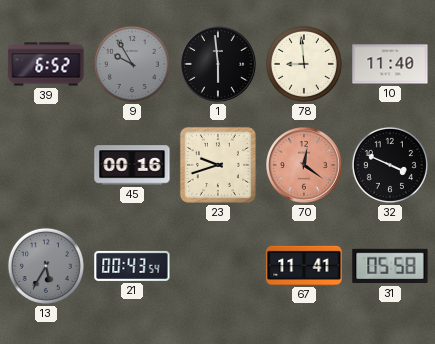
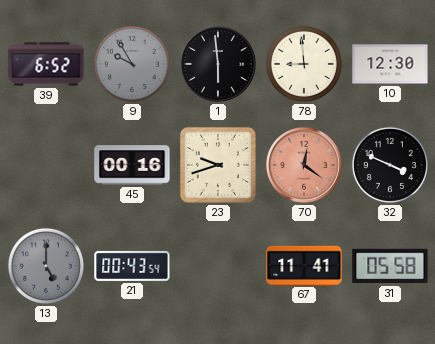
10: 11:40 -> 12:30
13: 5:35 -> 5:00
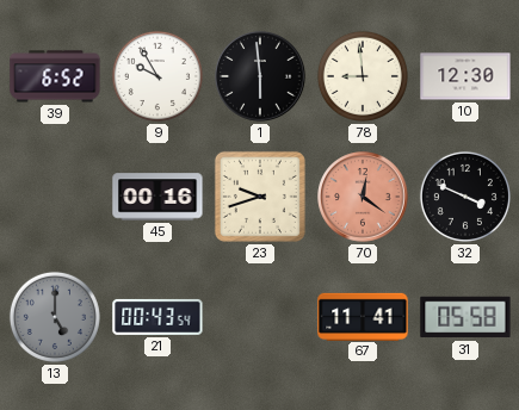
9 dial: grey -> white
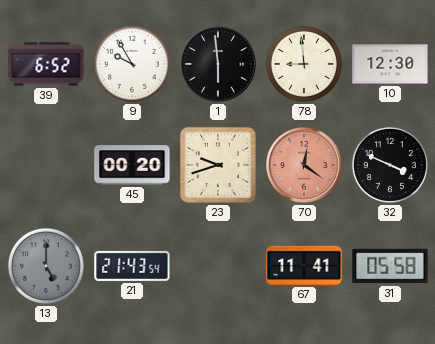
45: 00:16 -> 00:20
21: 00:43 -> 21:43
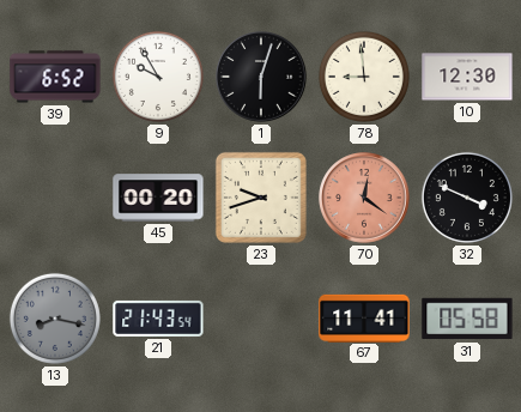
1: 5:59 -> 6:03
13: 5:00 -> 8:17
